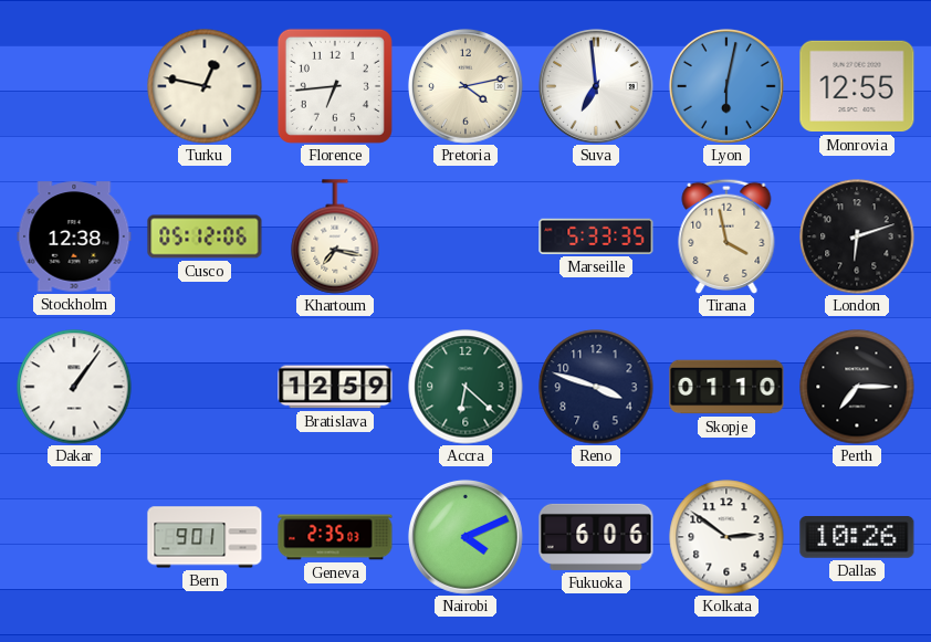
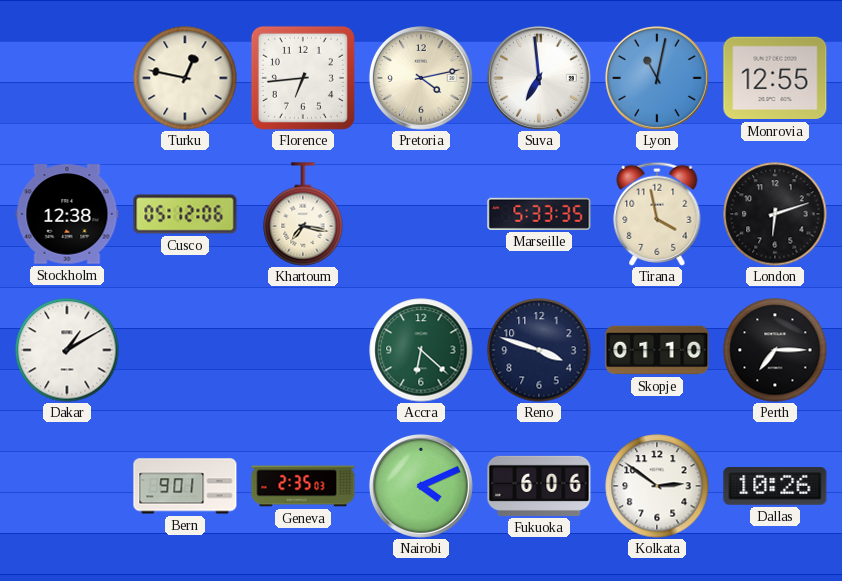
Lyon: 6:02 -> 11:02
Dakar: 1:06 -> 1:10
Bratislava: 12:59 -> none
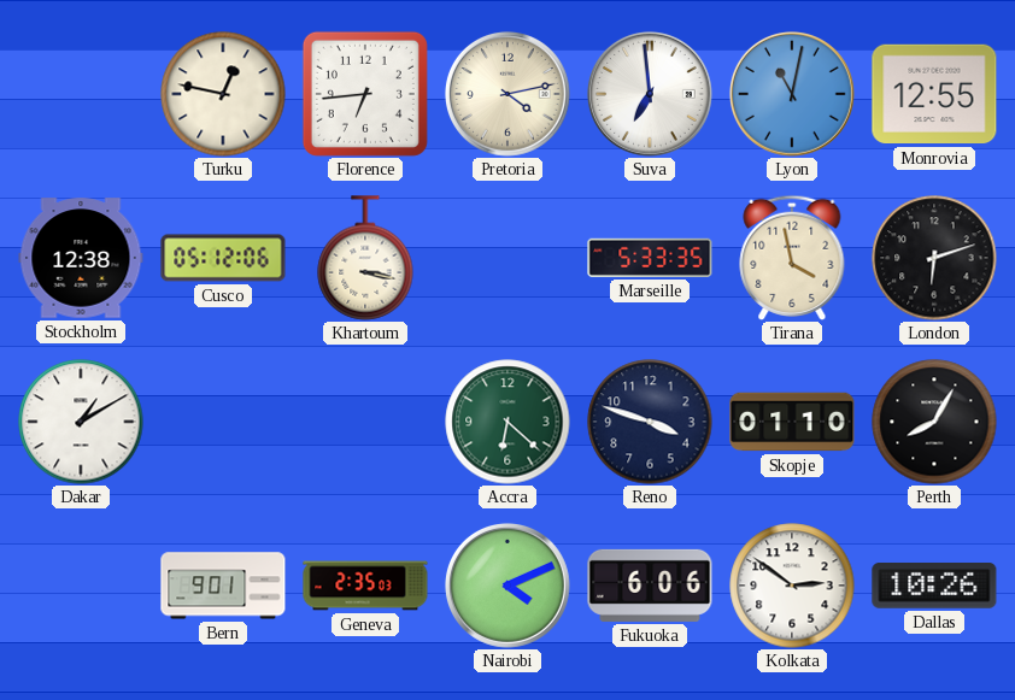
Khartoum: 7:17 -> 3:17
Perth: 7:15 -> 8:05
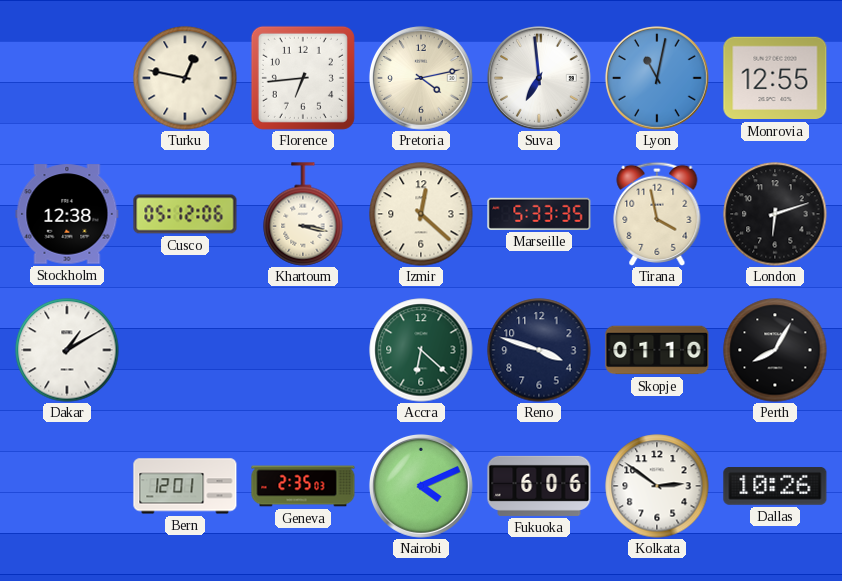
Izmir: none -> 12:22
Bern: 9:01 -> 12:01
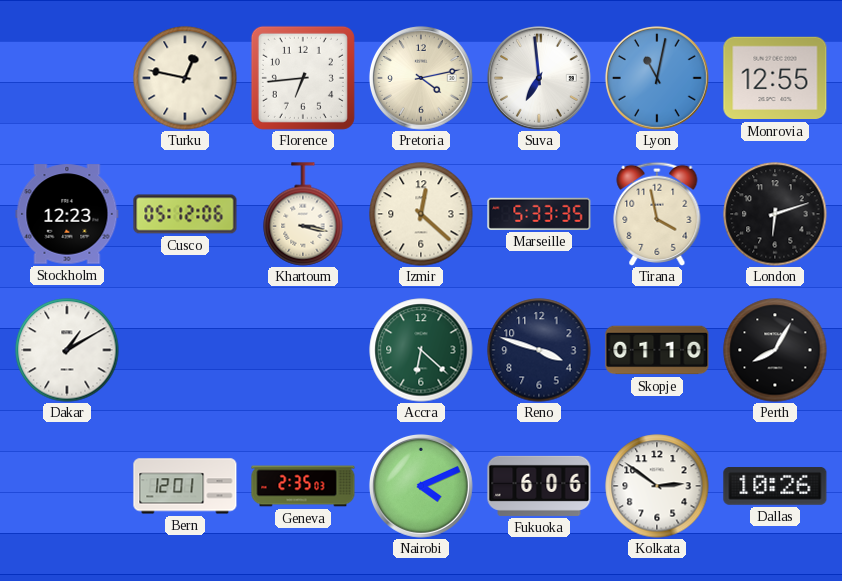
Stockholm: 12:38 -> 12:23
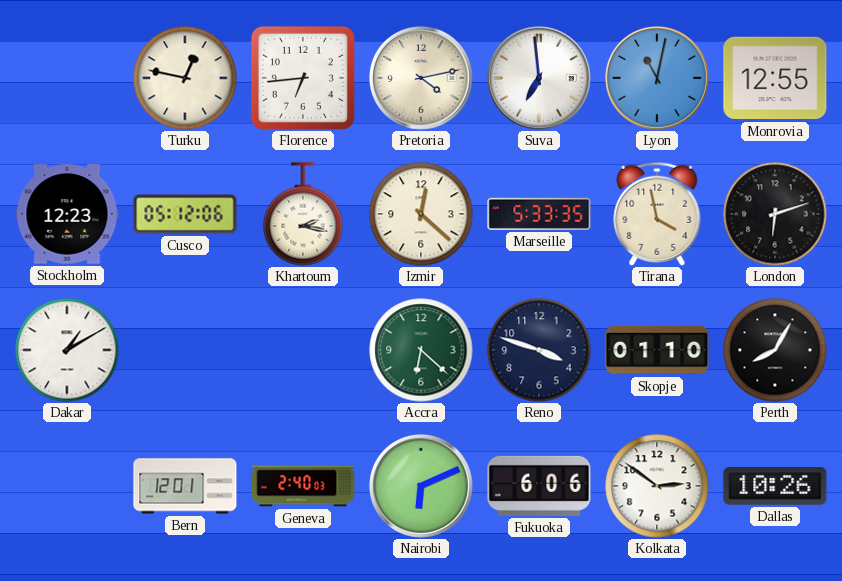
Khartoum: 3:17 -> 2:17
Geneva: 2:35 -> 2:40
Nairobi: 4:11 -> 6:11
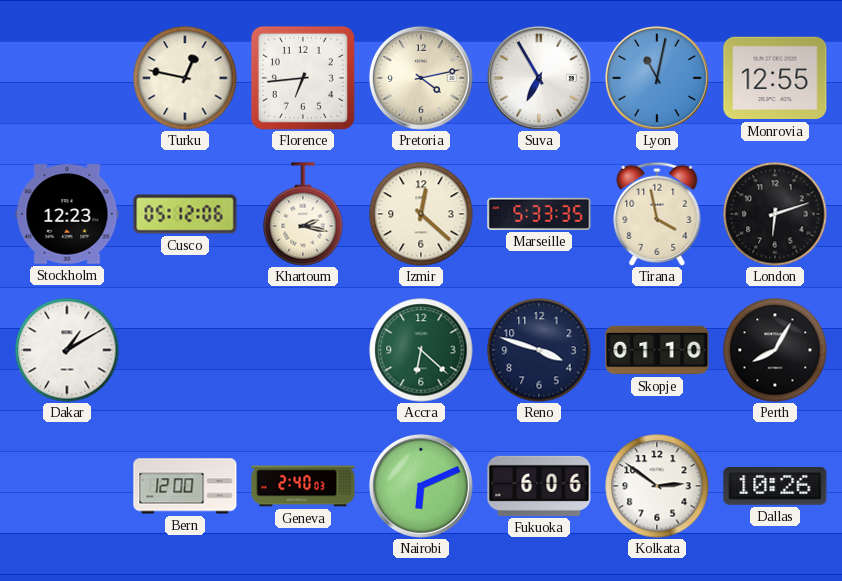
Suva: 6:59 -> 6:55
Bern: 12:01 -> 12:00
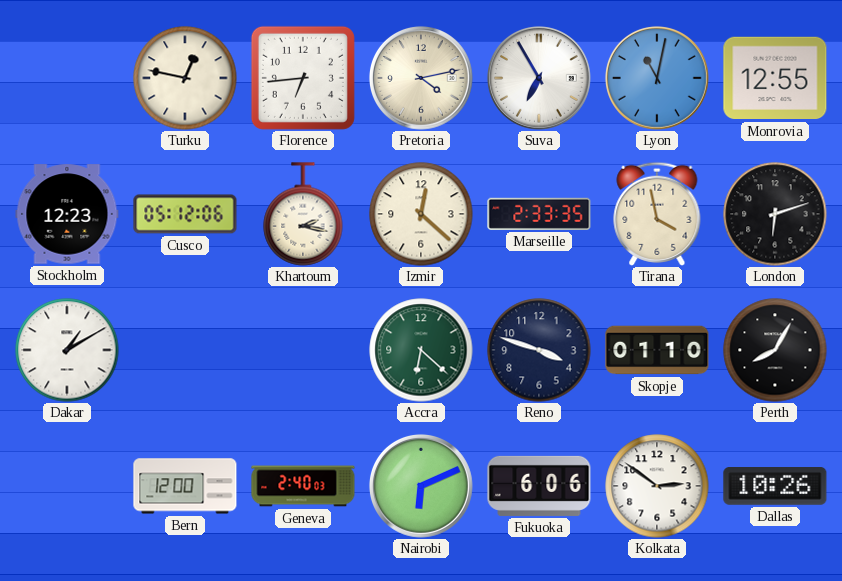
Marseille: 5:33 -> 2:33
